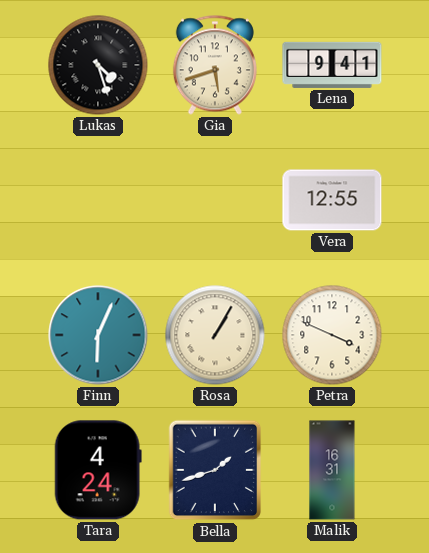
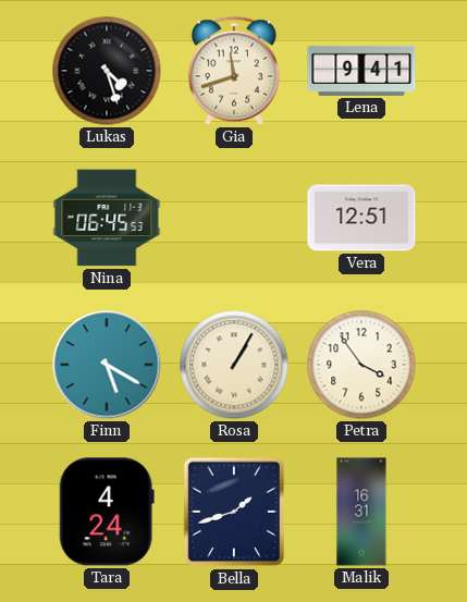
Gia: 5:42 -> 11:42
Nina: none -> 06:45
Vera: 12:55 -> 12:51
Finn: 6:04 -> 5:20
Petra: 3:49 -> 3:54
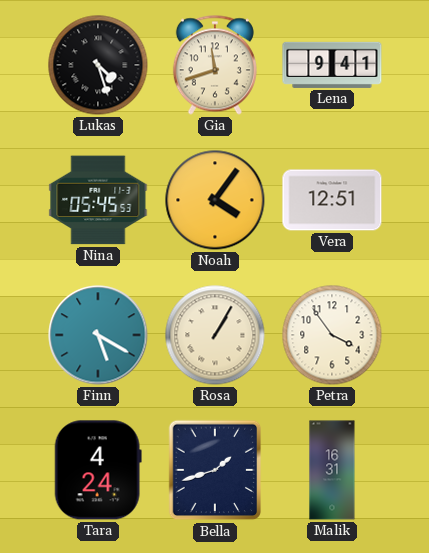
Nina: 06:45 -> 05:45
Noah: none -> 4:06
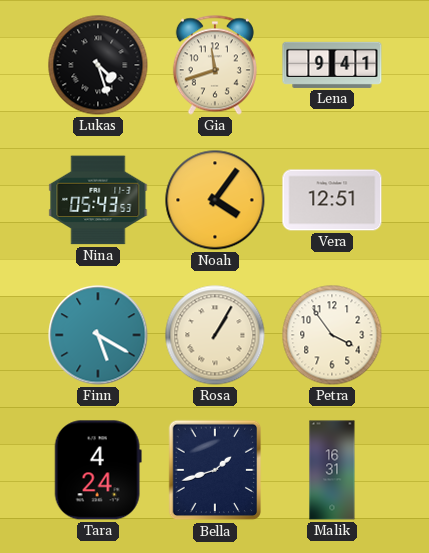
Nina: 05:45 -> 05:43
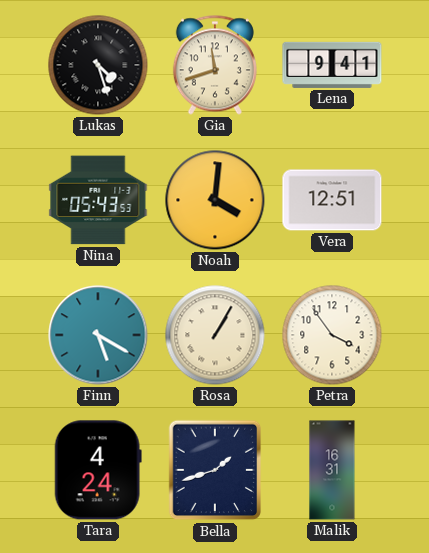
Noah: 4:06 -> 4:01
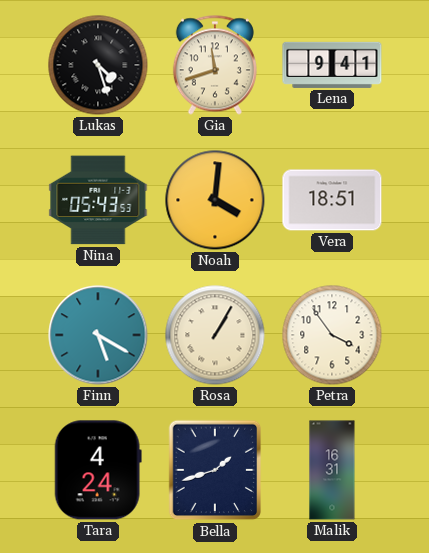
Vera: 12:51 -> 18:51
